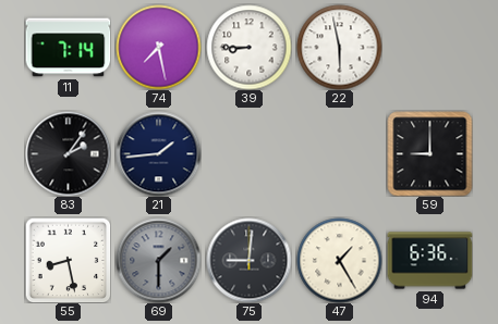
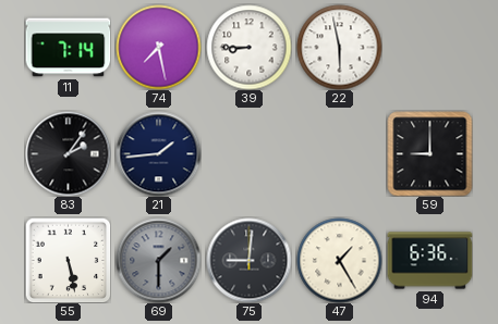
55: 8:28 -> 5:28
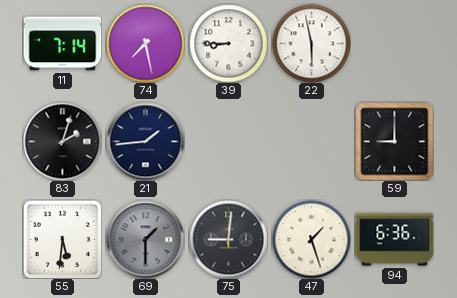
83: 2:06 -> 2:03
55: 5:28 -> 5:31
47: 1:25 -> 1:27
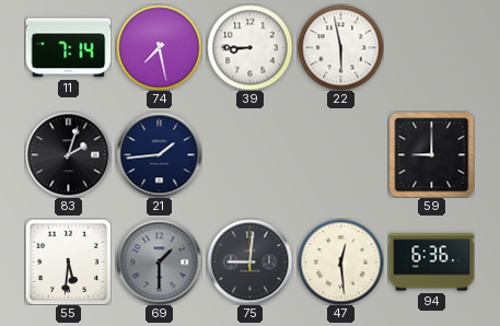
47: 1:27 -> 12:29
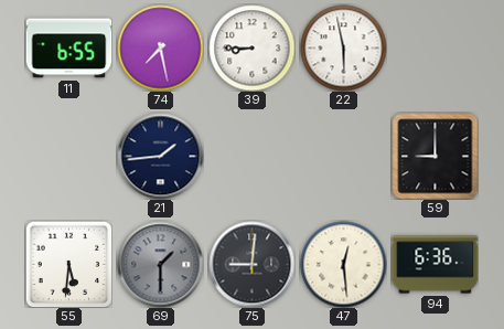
11: 7:14 -> 6:55
83: 2:03 -> none
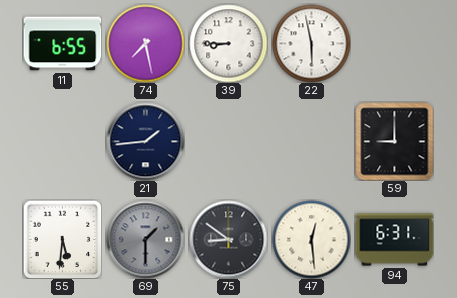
75: 9:01 -> 8:51
94: 6:36 -> 6:31
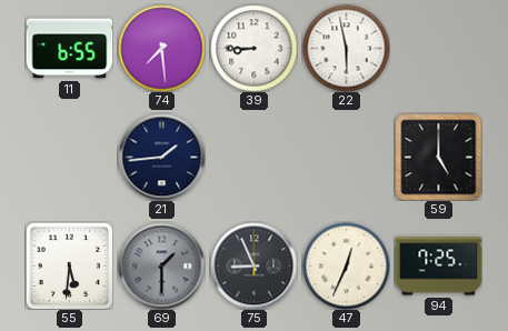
74: 7:28 -> 7:29
59: 9:00 -> 5:00
75: 8:51 -> 8:56
47: 12:29 -> 12:34
94: 6:31 -> 7:25
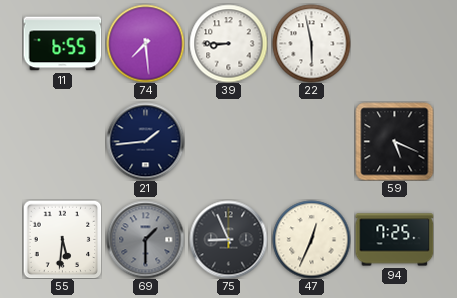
59: 5:00 -> 5:19
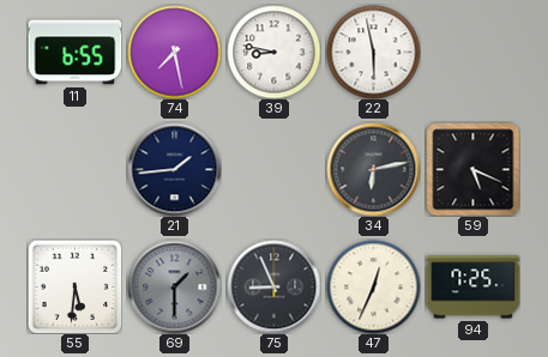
74: 7:29 -> 7:28
39: 8:45 -> 8:47
34: none -> 6:13
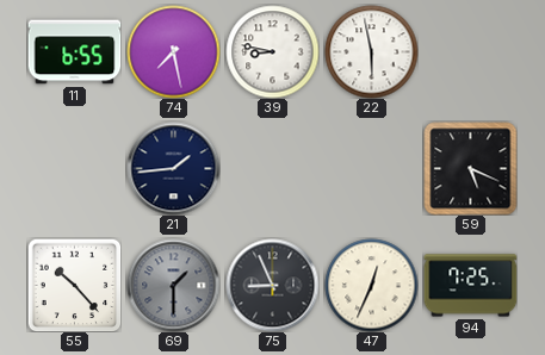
34: 6:13 -> none
55: 5:31 -> 10:23
